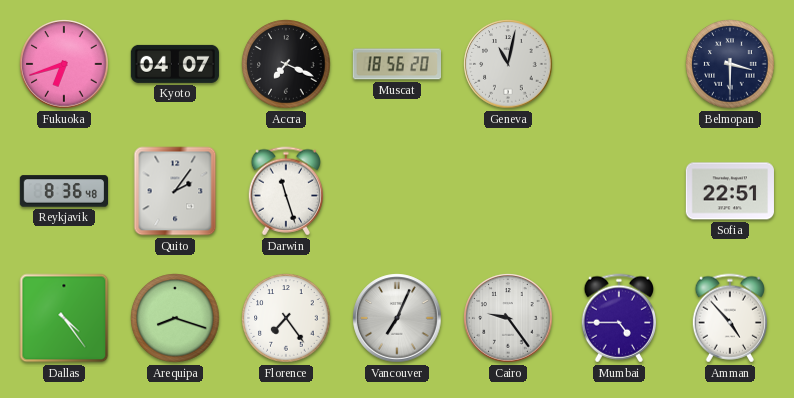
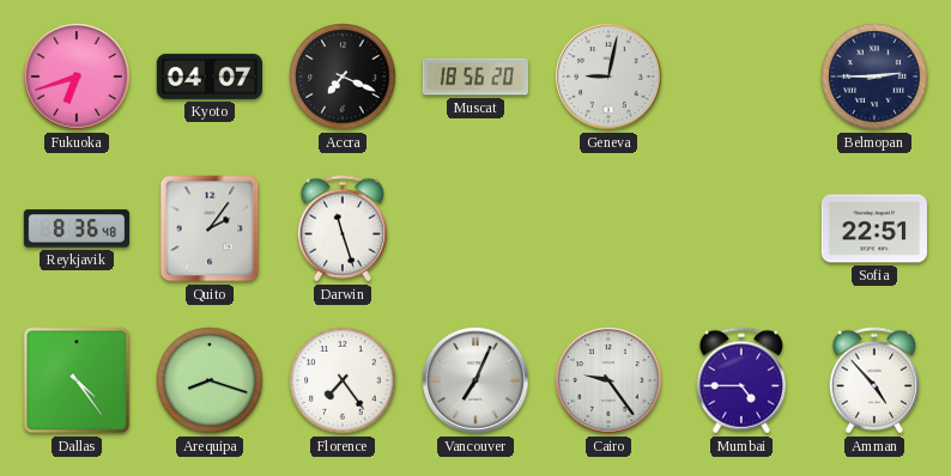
Geneva: 11:02 -> 9:02
Belmopan: 3:30 -> 2:45
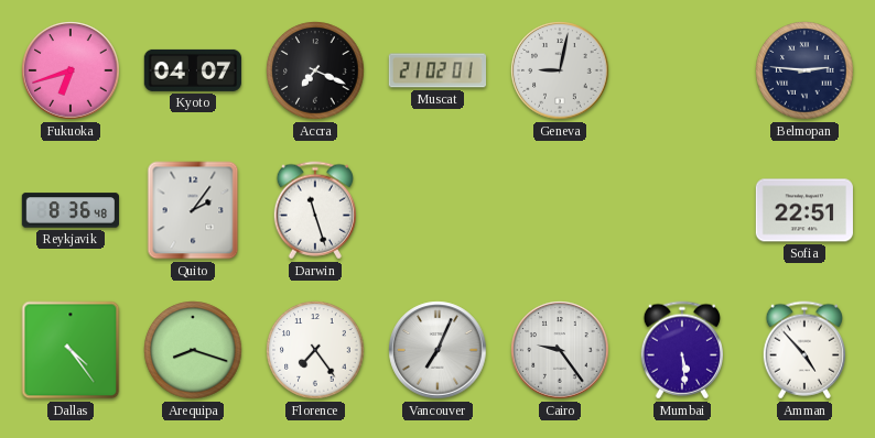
Muscat: 18:56 -> 21:02
Belmopan: 2:45 -> 2:46
Mumbai: 4:45 -> 5:29
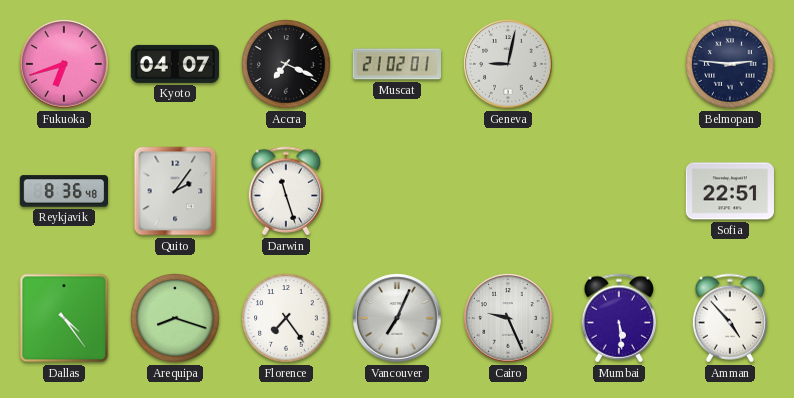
Cairo: 9:24 -> 9:26
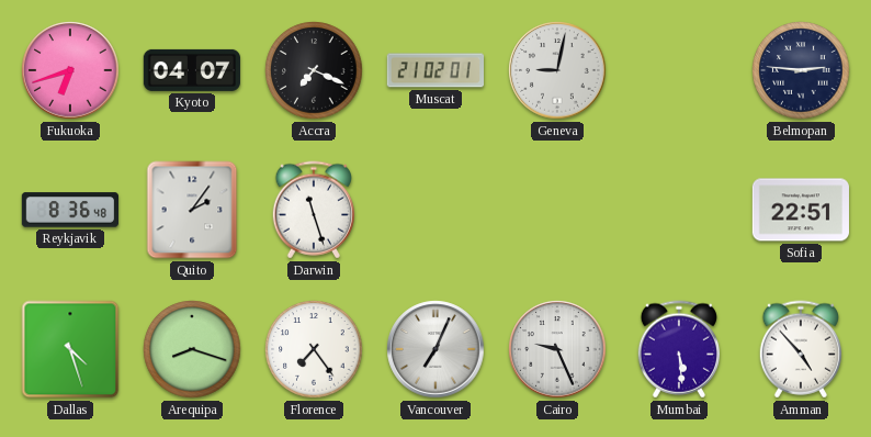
Dallas: 4:24 -> 4:27
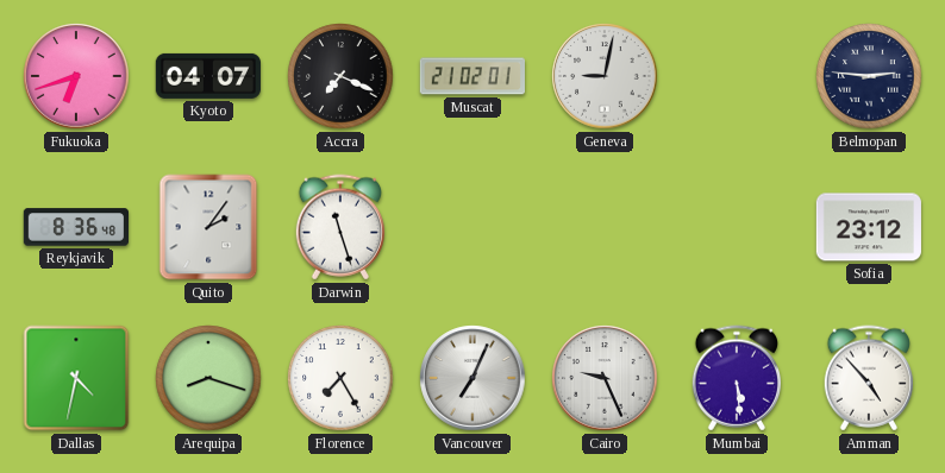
Sofia: 22:51 -> 23:12
Dallas: 4:27 -> 4:32
Florence: 7:24 -> 7:25
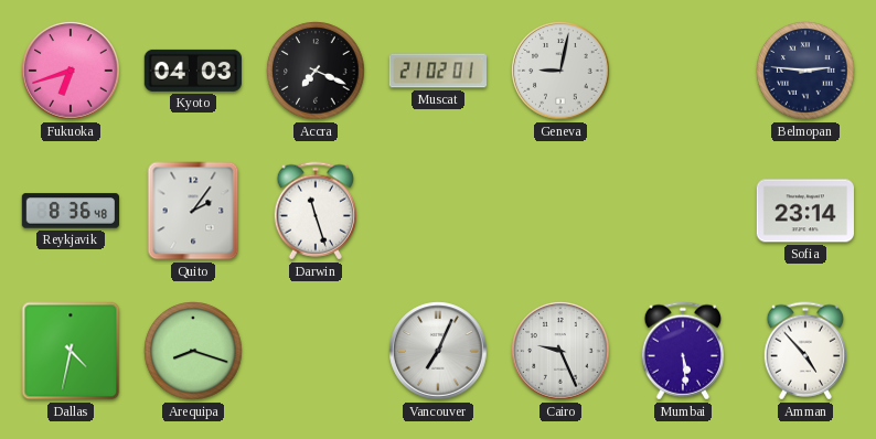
Kyoto: 04:07 -> 04:03
Sofia: 23:12 -> 23:14
Florence: 7:25 -> none
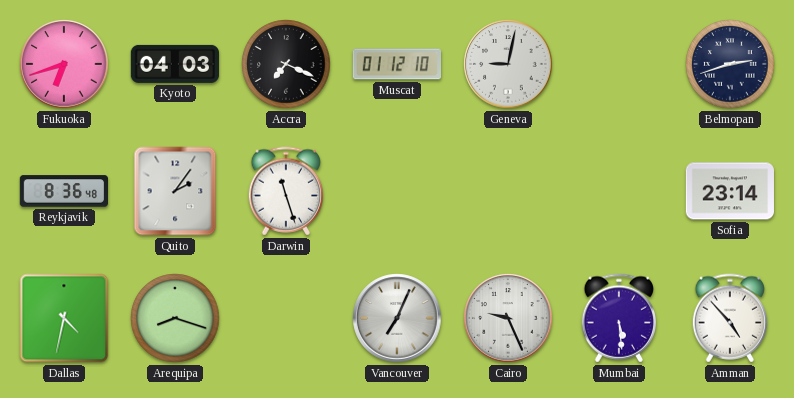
Muscat: 21:02 -> 01:12
Belmopan: 2:46 -> 2:42
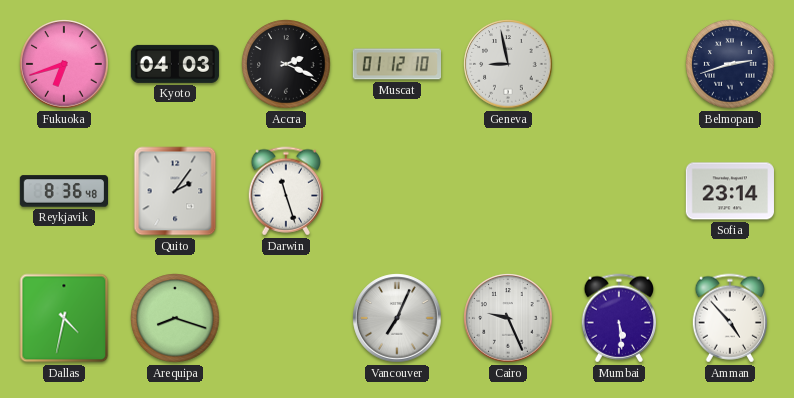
Accra: 7:19 -> 2:19
Geneva: 9:02 -> 8:58
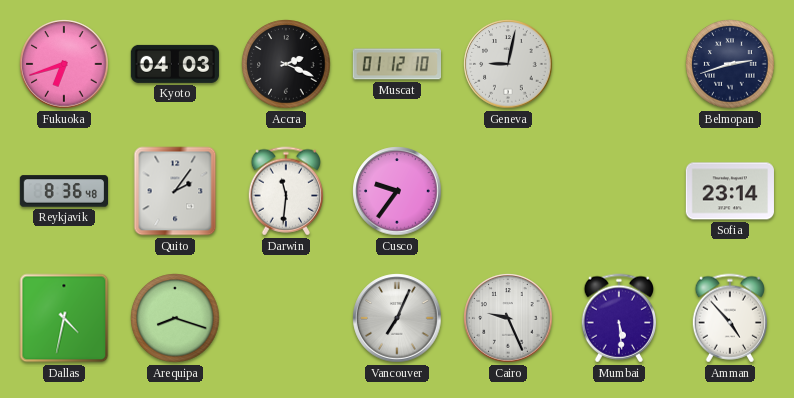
Geneva: 8:58 -> 9:02
Darwin: 11:27 -> 11:31
Cusco: none -> 9:36
